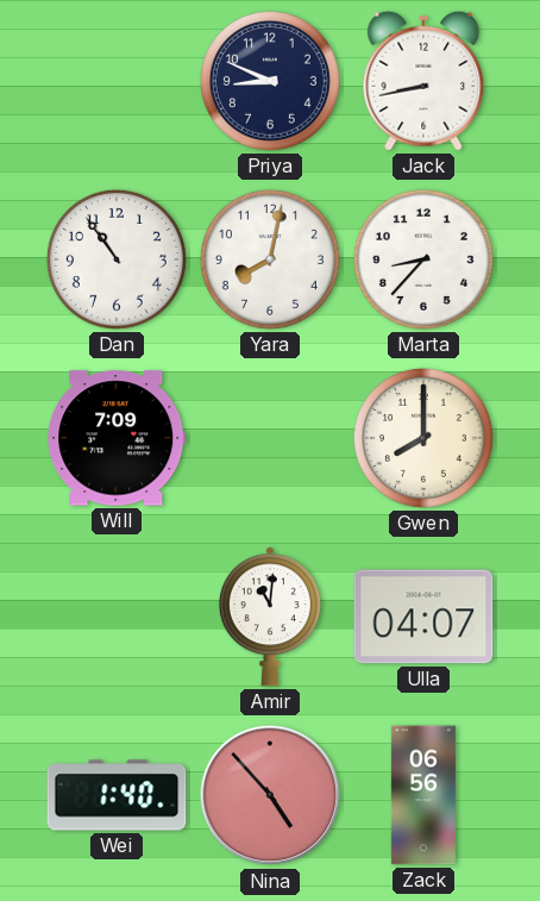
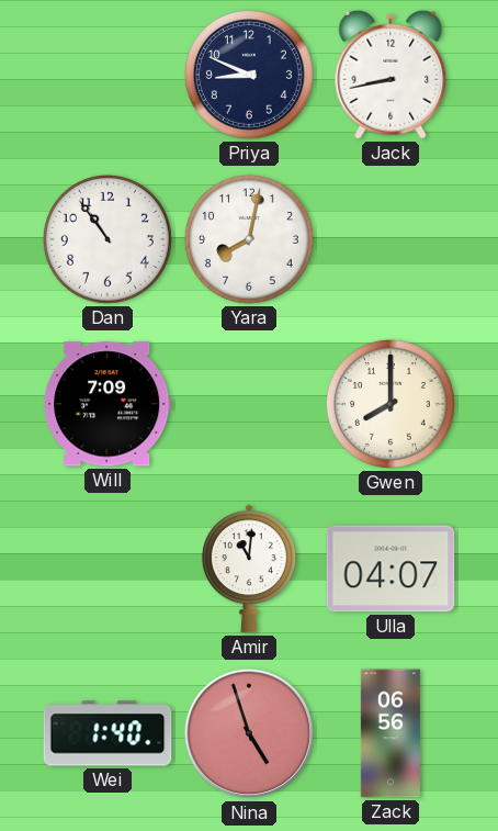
Marta: 8:37 -> none
Nina: 4:53 -> 4:57
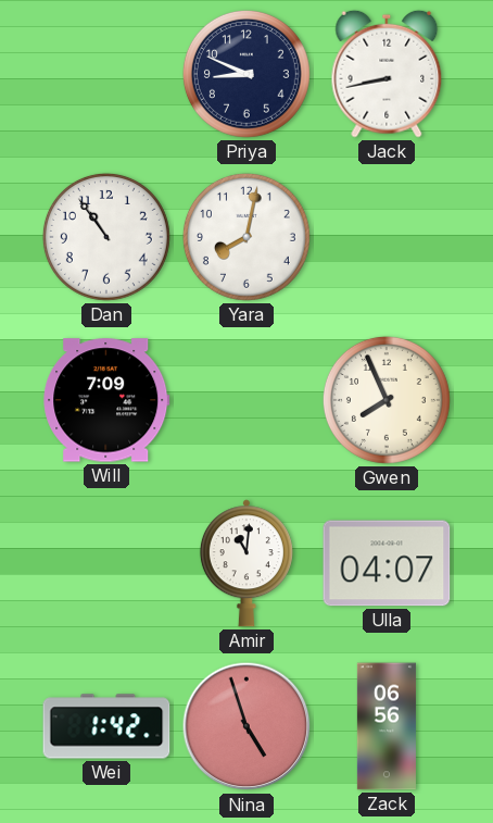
Gwen: 8:00 -> 7:56
Wei: 1:40 -> 1:42
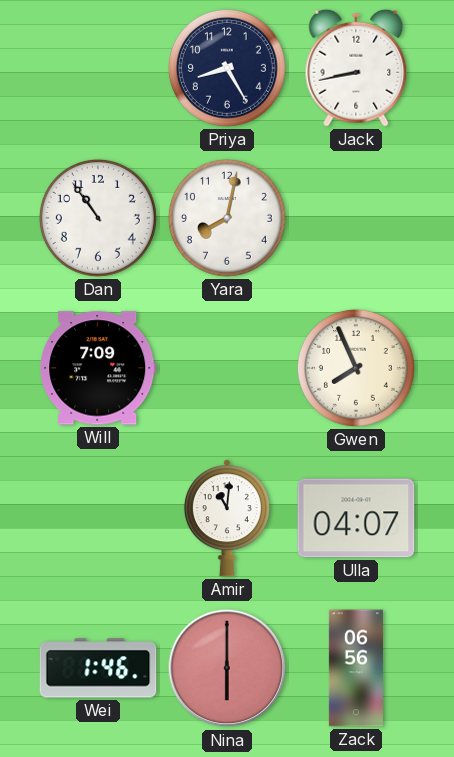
Priya: 8:49 -> 8:25
Wei: 1:42 -> 1:46
Nina: 4:57 -> 6:00
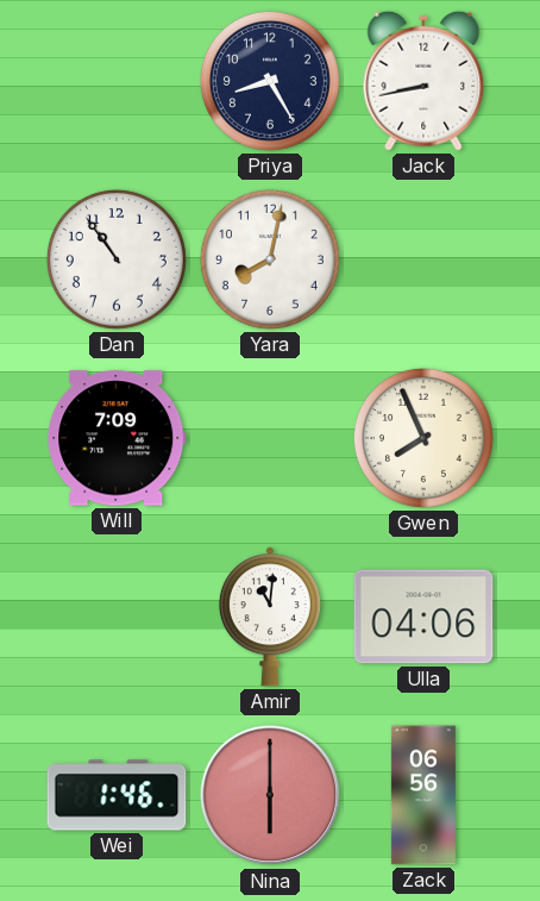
Ulla: 04:07 -> 04:06
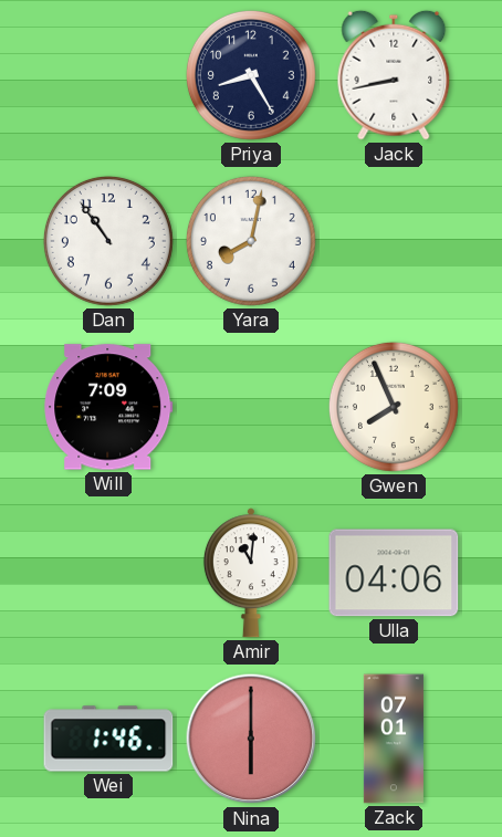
Zack: 06:56 -> 07:01
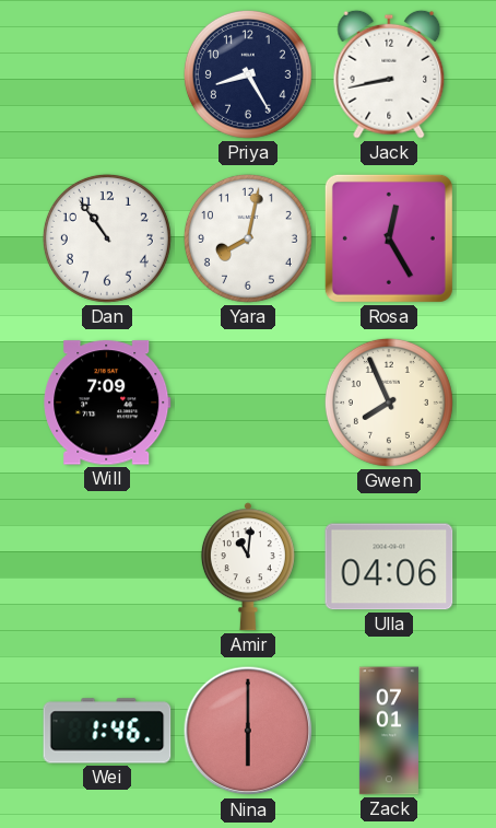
Rosa: none -> 12:25
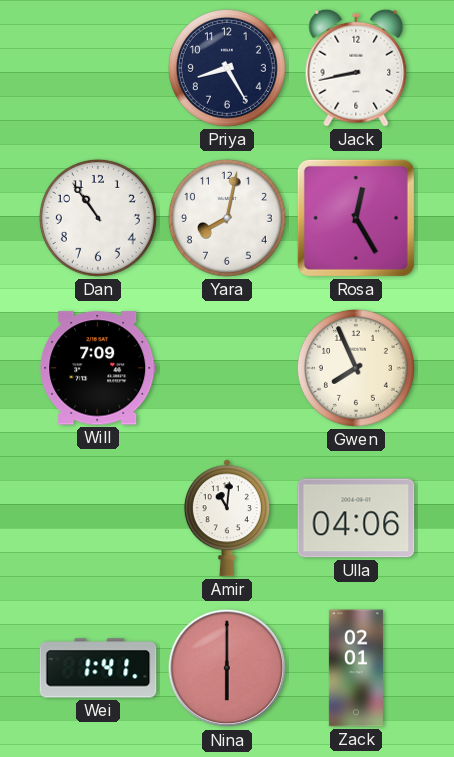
Wei: 1:46 -> 1:41
Zack: 07:01 -> 02:01
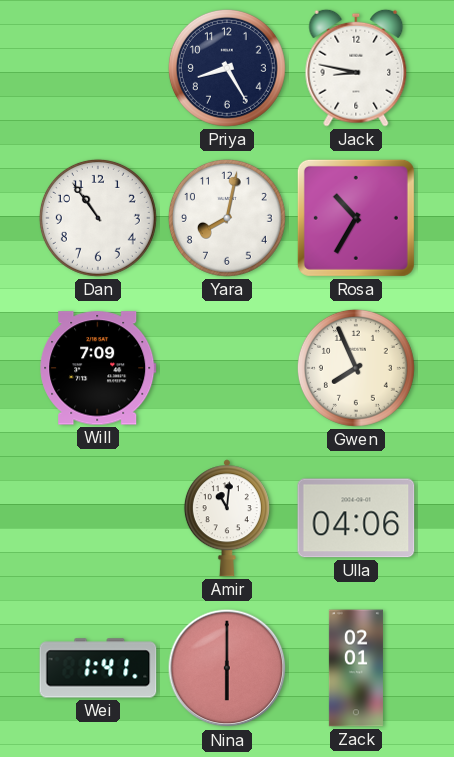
Jack: 8:43 -> 8:47
Rosa: 12:25 -> 10:35
